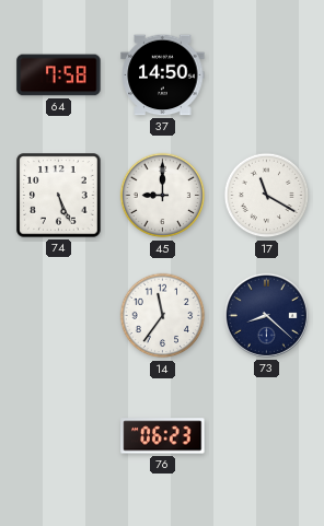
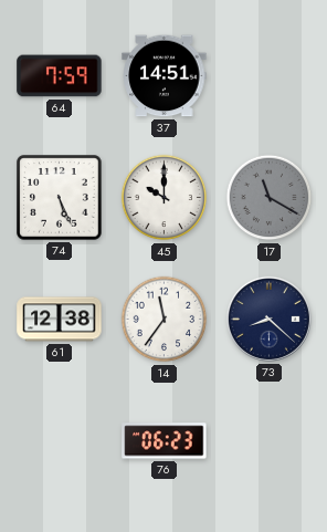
64: 7:58 -> 7:59
37: 14:50 -> 14:51
45: 9:00 -> 10:00
17 dial: white -> grey
61: none -> 12:38
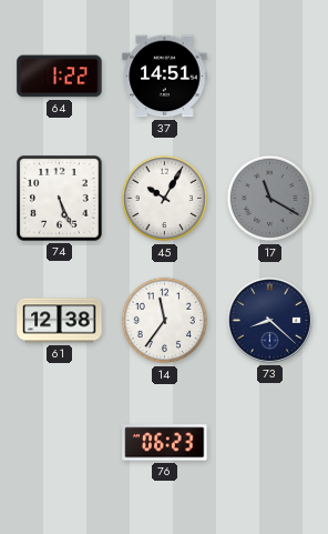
64: 7:59 -> 1:22
45: 10:00 -> 10:05
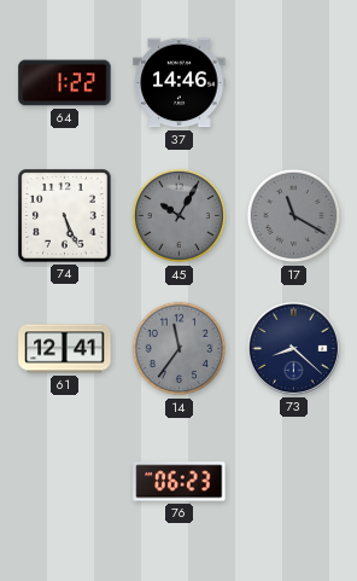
37: 14:51 -> 14:46
45 dial: white -> grey
61: 12:38 -> 12:41
14 dial: white -> grey
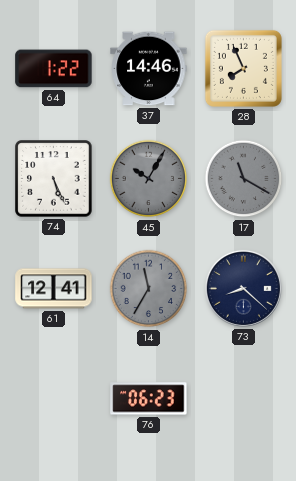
28: none -> 7:56
14: 11:36 -> 11:35
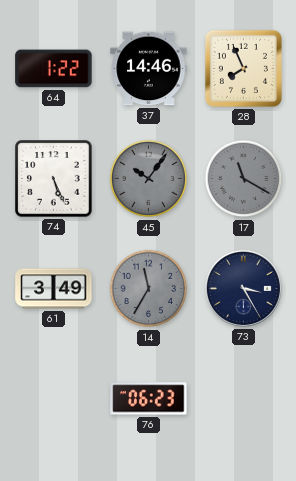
45: 10:05 -> 10:06
61: 12:41 -> 3:49
73: 8:22 -> 3:25
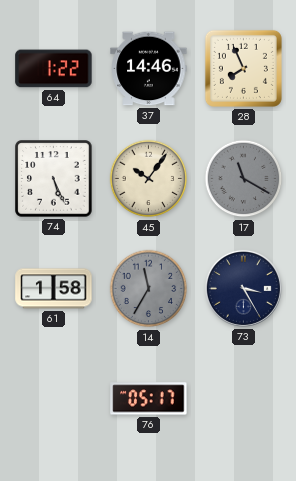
45 dial: grey -> cream
61: 3:49 -> 1:58
76: 06:23 -> 05:17
